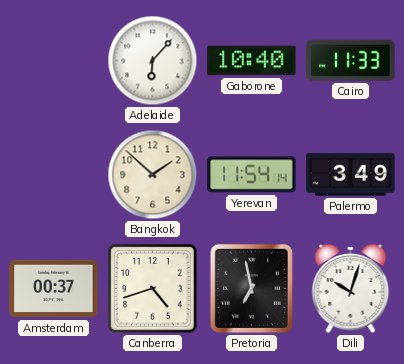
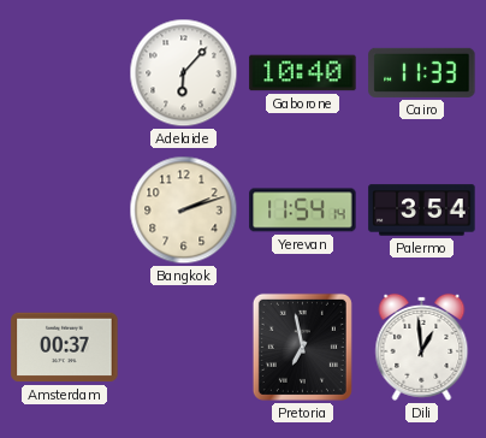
Bangkok: 1:52 -> 2:12
Palermo: 3:49 -> 3:54
Canberra: 4:42 -> none
Dili: 10:03 -> 12:59
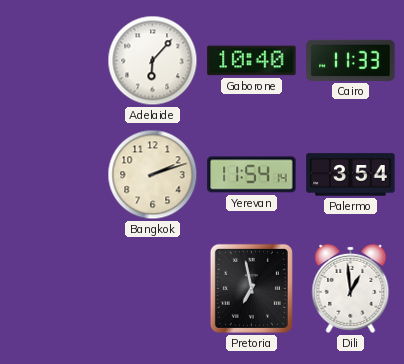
Amsterdam: 00:37 -> none
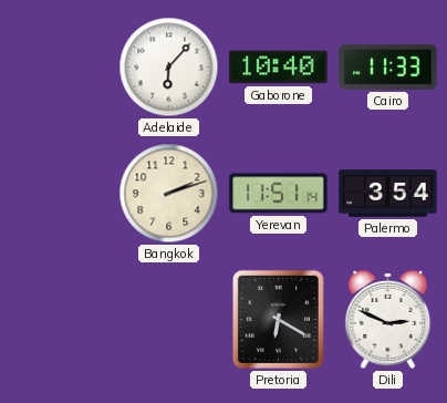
Yerevan: 11:54 -> 11:51
Pretoria: 6:58 -> 6:20
Dili: 12:59 -> 2:49
